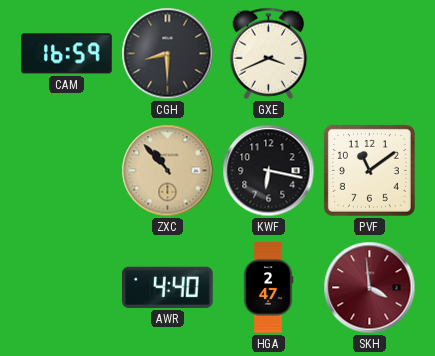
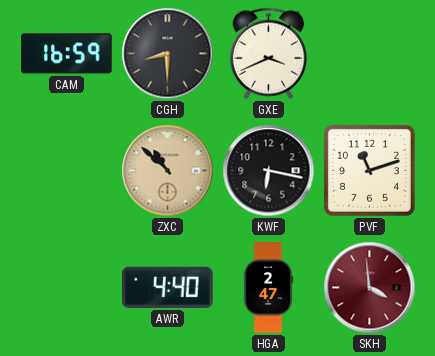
ZXC: 10:53 -> 10:52
PVF: 11:09 -> 11:12
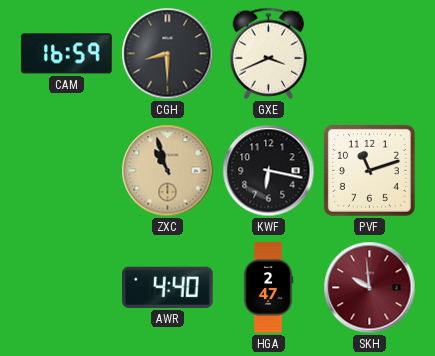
ZXC: 10:52 -> 10:57
SKH: 3:59 -> 9:59
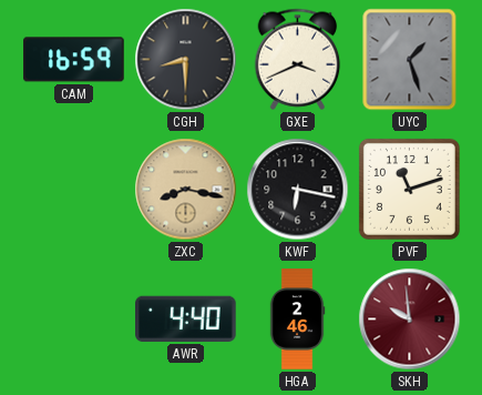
UYC: none -> 1:27
ZXC: 10:57 -> 8:17
HGA: 2:47 -> 2:46
